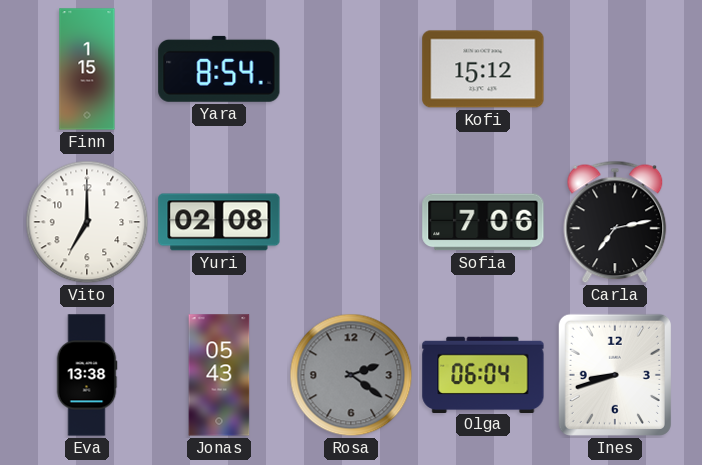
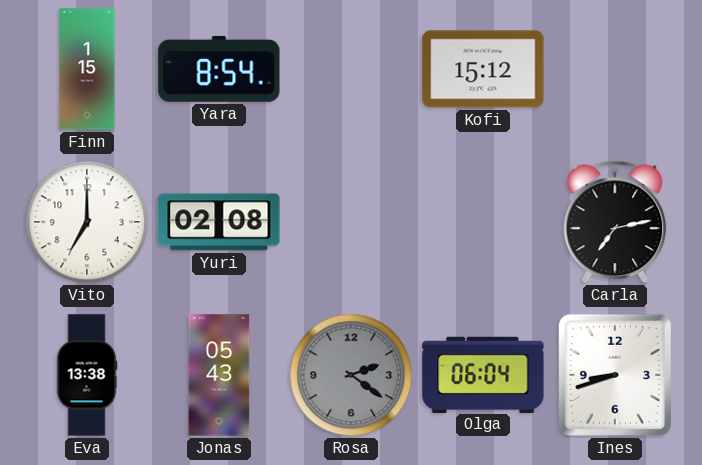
Sofia: 7:06 -> none
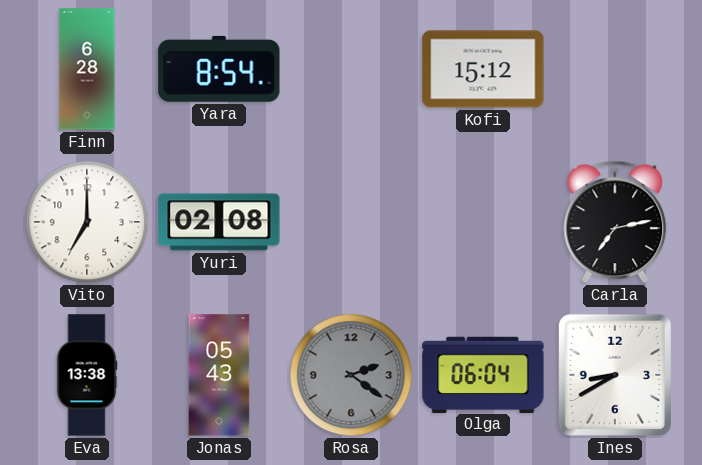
Finn: 1:15 -> 6:28
Ines: 8:42 -> 8:40
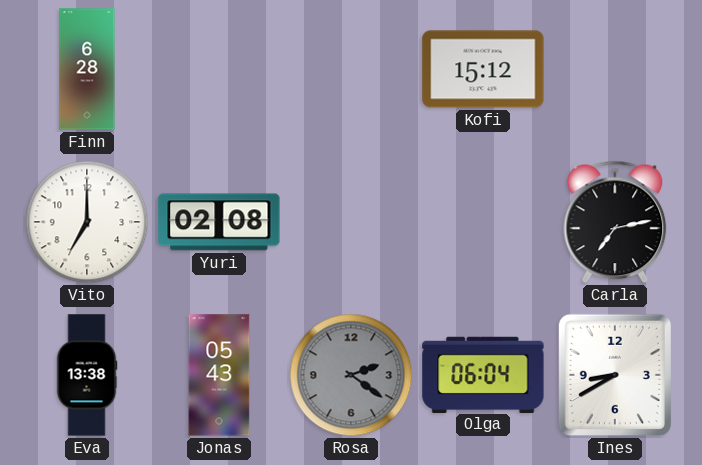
Yara: 8:54 -> none
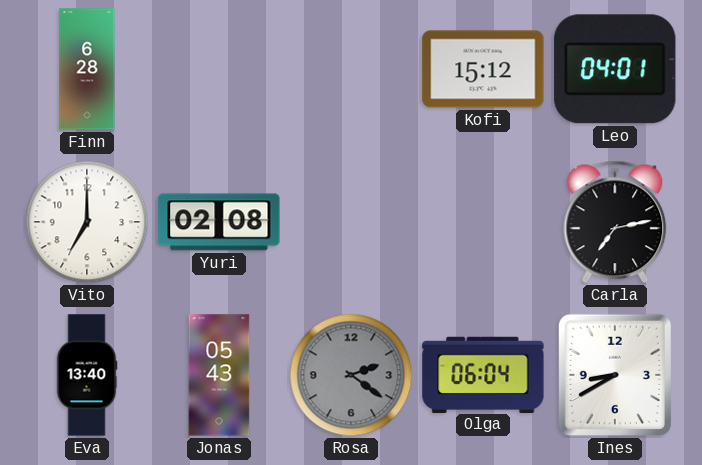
Leo: none -> 04:01
Eva: 13:38 -> 13:40
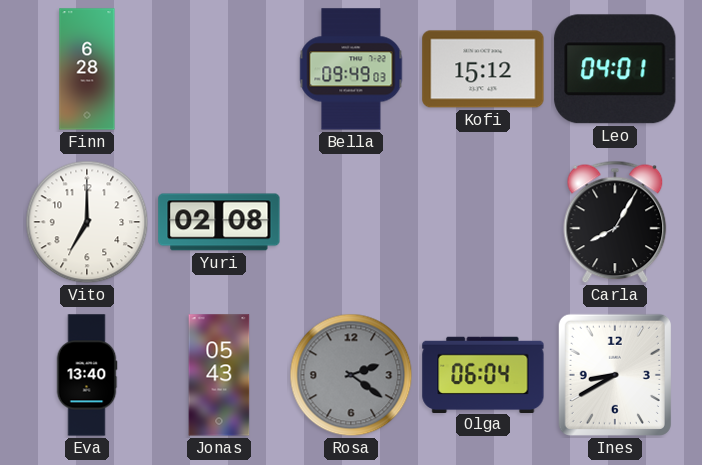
Bella: none -> 09:49
Carla: 7:13 -> 8:05
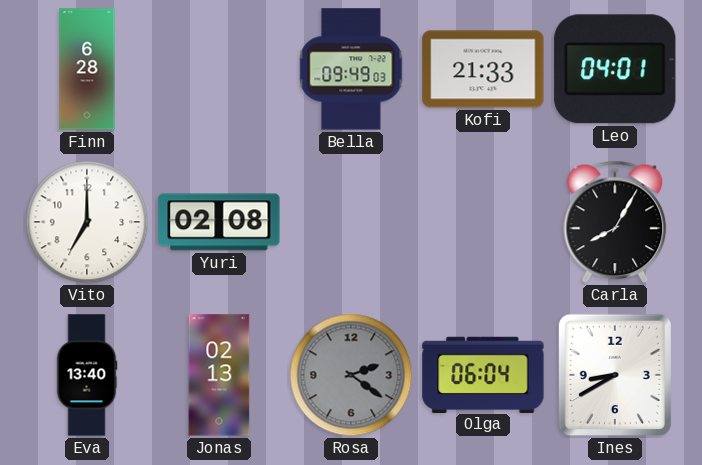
Kofi: 15:12 -> 21:33
Jonas: 05:43 -> 02:13
